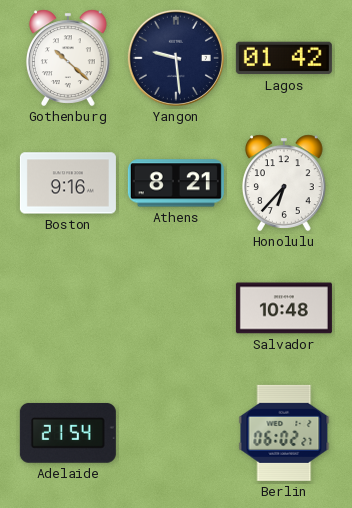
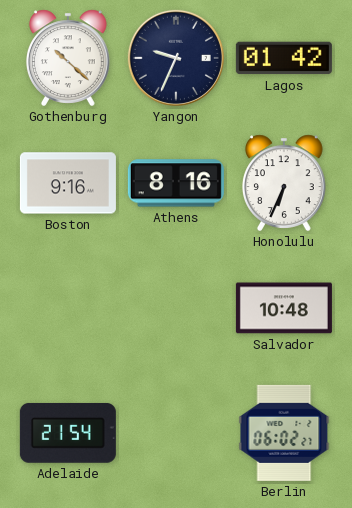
Yangon: 9:29 -> 9:34
Athens: 8:21 -> 8:16
Honolulu: 6:37 -> 6:34
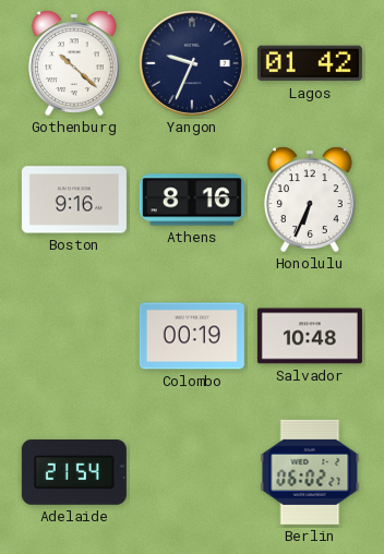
Colombo: none -> 00:19
